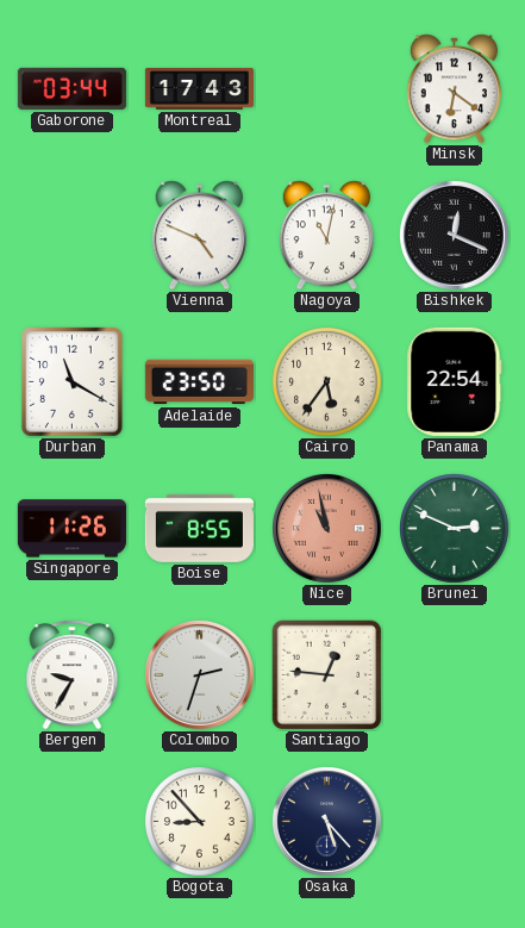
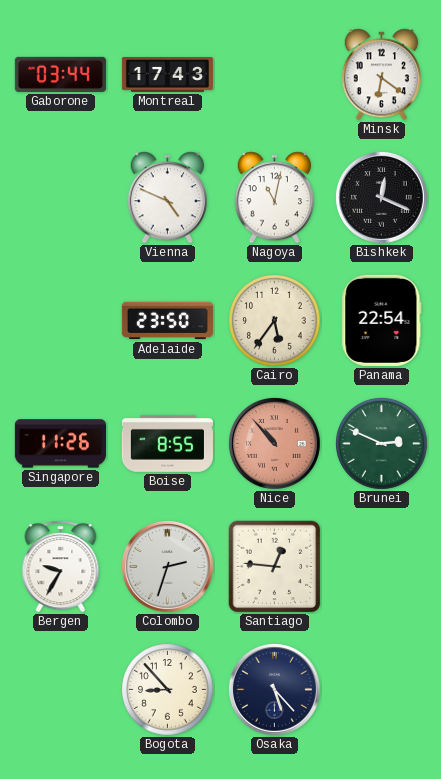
Durban: 11:20 -> none
Nice: 10:58 -> 10:53
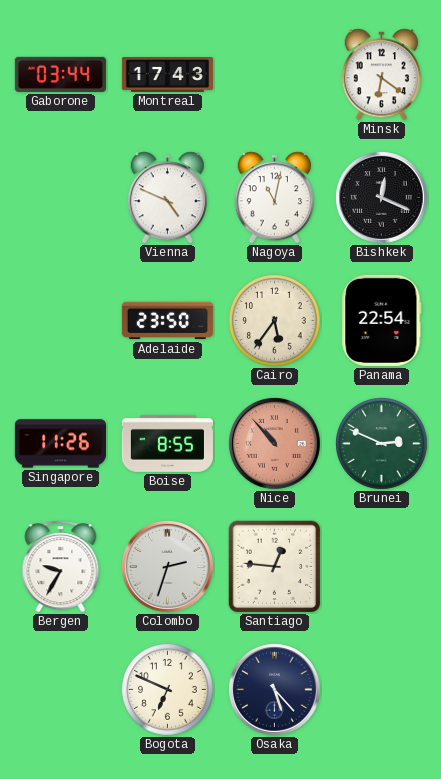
Bogota: 8:53 -> 6:49
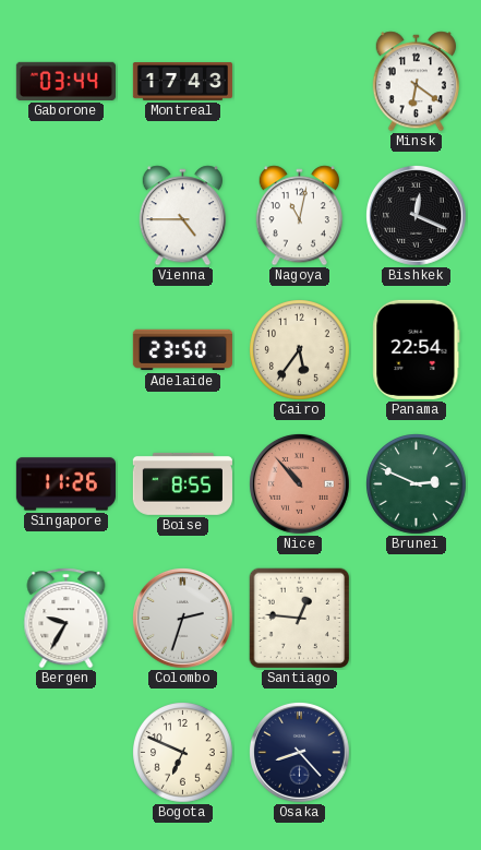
Vienna: 4:49 -> 4:45
Osaka: 5:23 -> 8:23
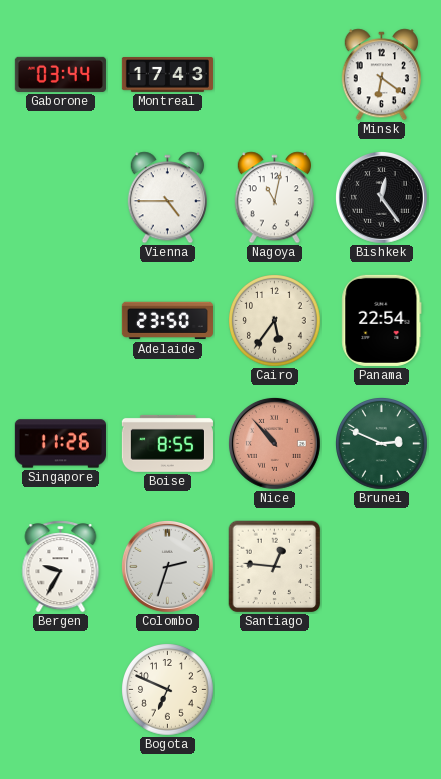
Bishkek: 12:19 -> 12:24
Osaka: 8:23 -> none
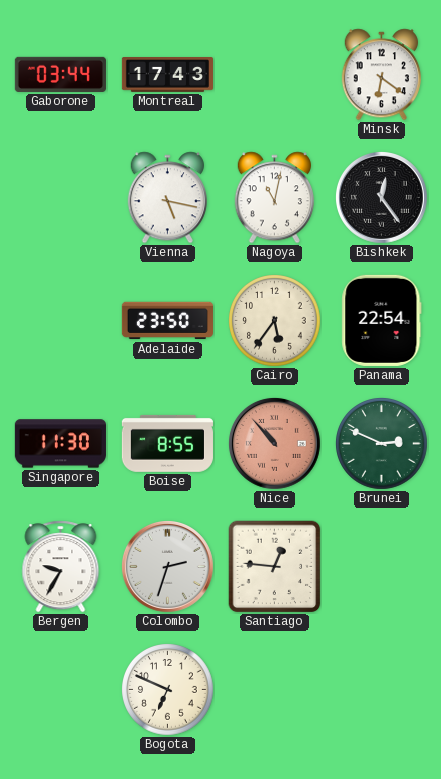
Vienna: 4:45 -> 5:17
Singapore: 11:26 -> 11:30
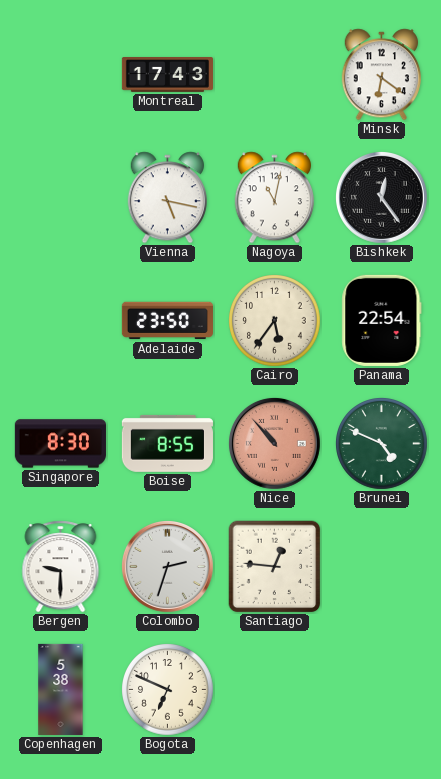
Gaborone: 03:44 -> none
Singapore: 11:30 -> 8:30
Brunei: 2:49 -> 4:49
Bergen: 9:35 -> 9:30
Copenhagen: none -> 5:38
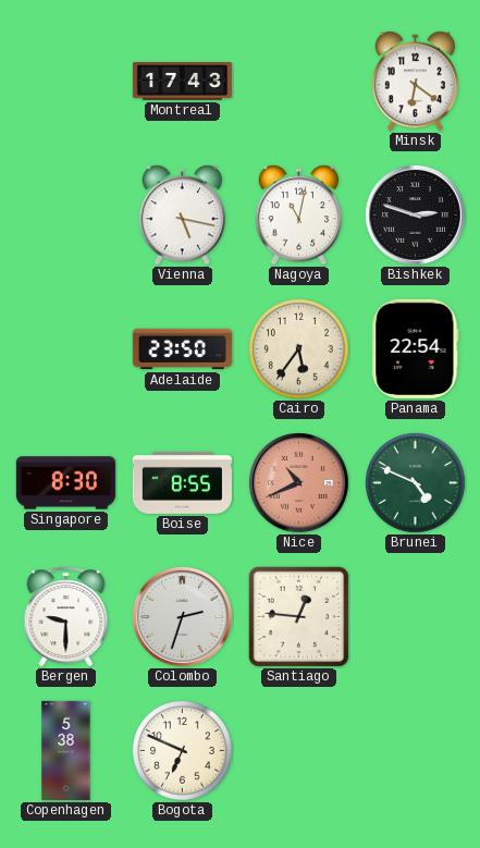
Bishkek: 12:24 -> 2:48
Nice: 10:53 -> 10:41
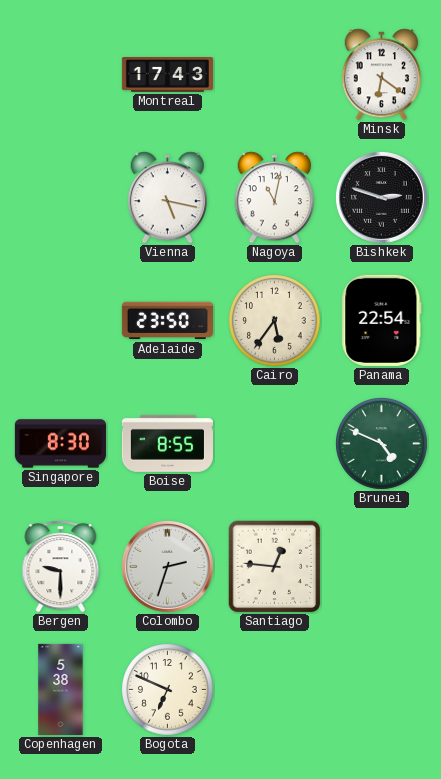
Nice: 10:41 -> none
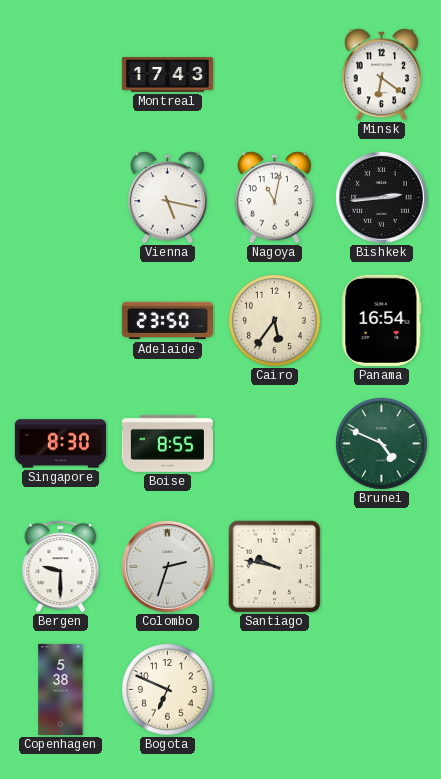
Bishkek: 2:48 -> 2:44
Panama: 22:54 -> 16:54
Santiago: 12:46 -> 9:47
